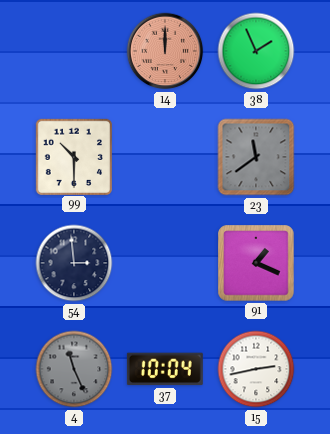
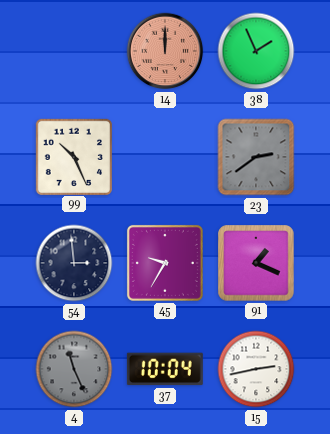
99: 10:30 -> 10:26
23: 11:39 -> 2:39
45: none -> 9:35
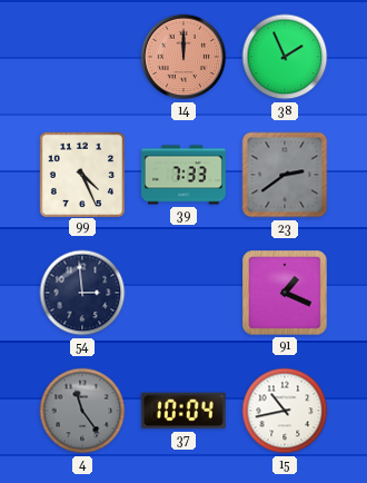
99: 10:26 -> 4:26
39: none -> 7:33
45: 9:35 -> none
4: 11:26 -> 11:24
15: 2:43 -> 10:43
